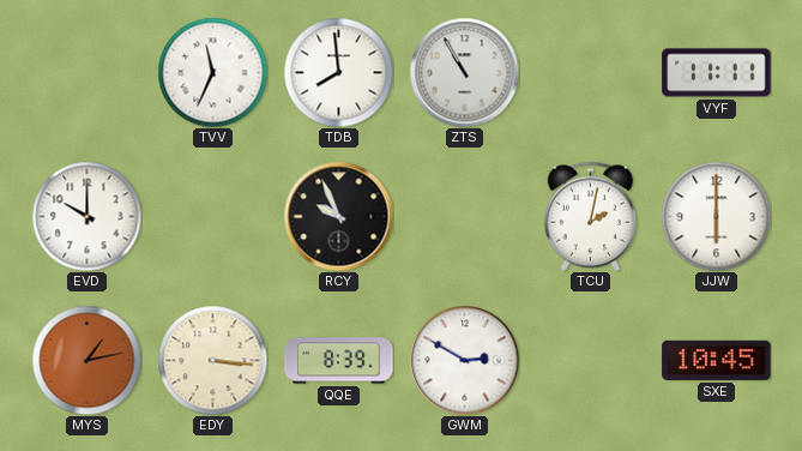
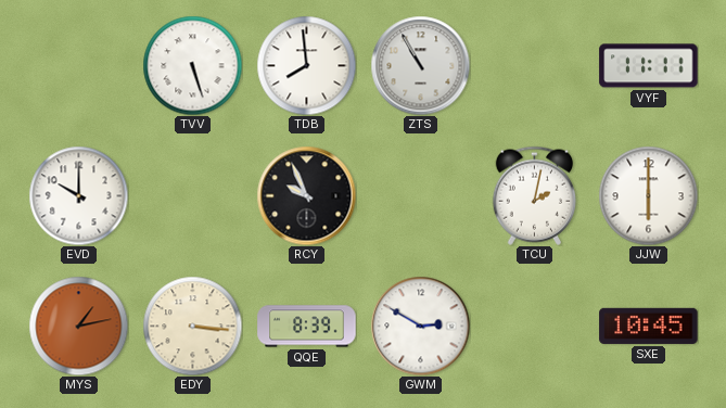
TVV: 11:34 -> 5:27
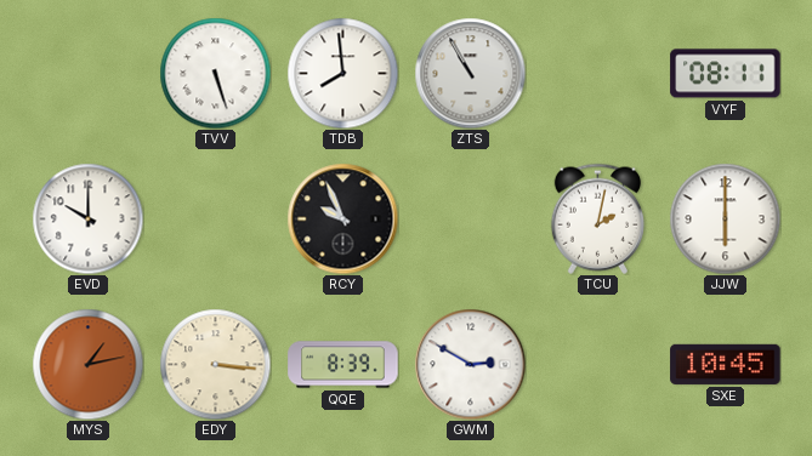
VYF: 11:11 -> 08:11
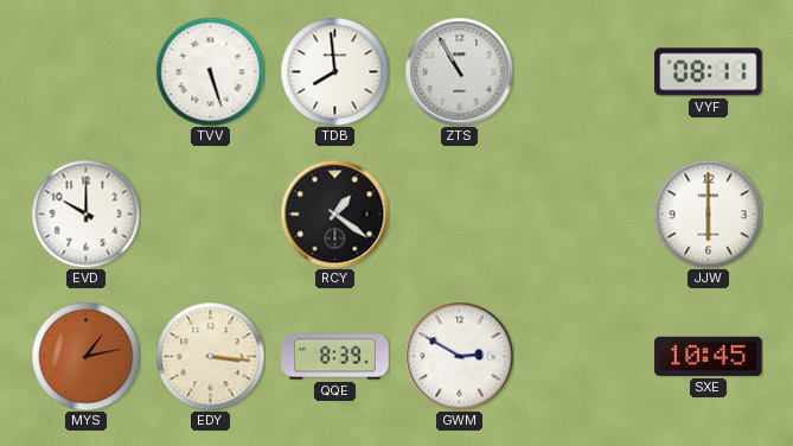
RCY: 9:56 -> 1:21
TCU: 2:02 -> none
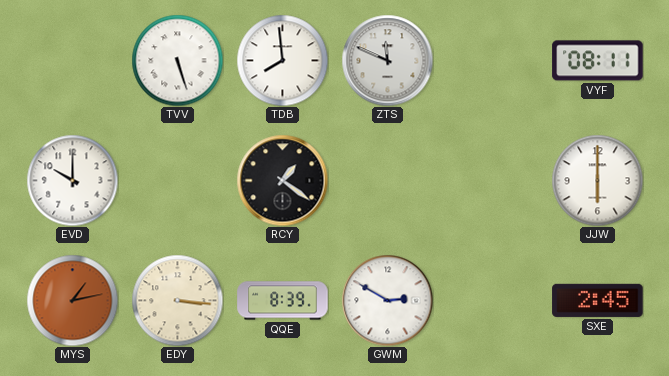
ZTS: 10:55 -> 11:49
SXE: 10:45 -> 2:45
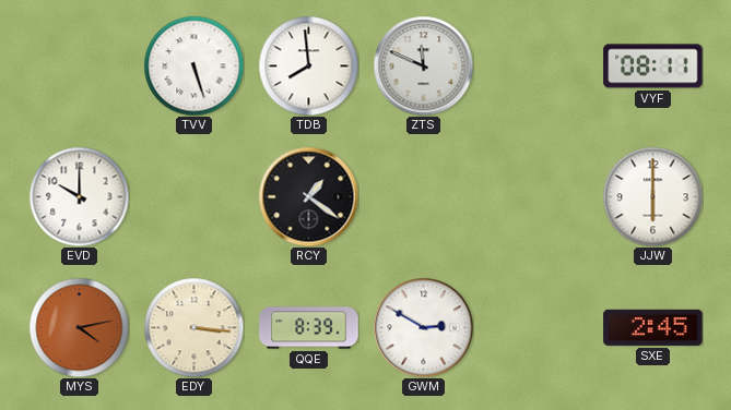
MYS: 1:13 -> 4:13
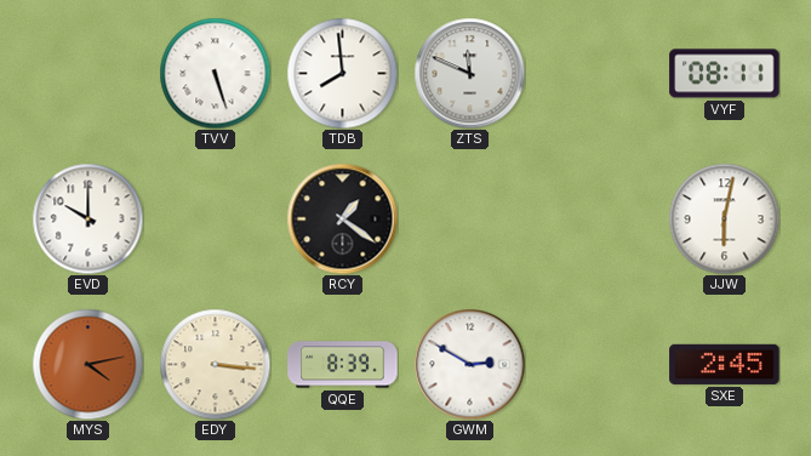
JJW: 6:00 -> 6:02
